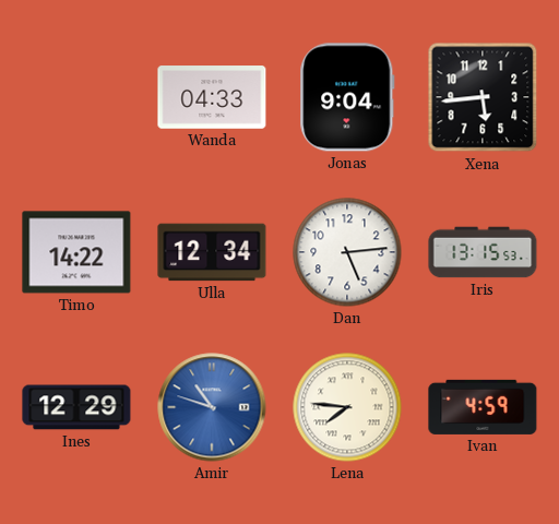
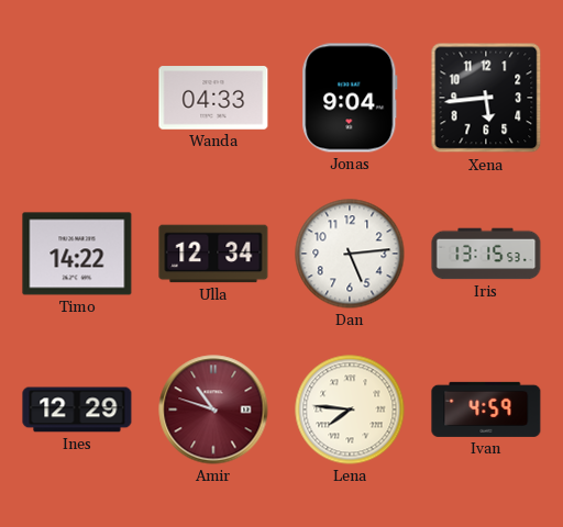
Amir dial: blue -> burgundy
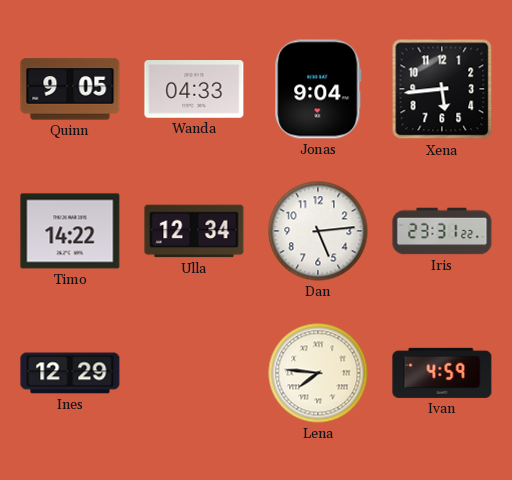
Quinn: none -> 9:05
Iris: 13:15 -> 23:31
Amir: 10:48 -> none
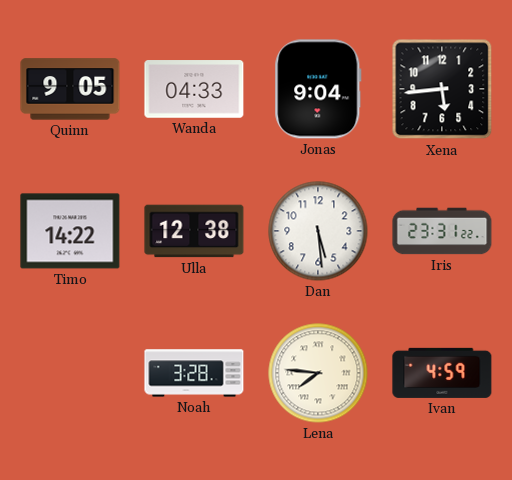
Ulla: 12:34 -> 12:38
Dan: 5:14 -> 5:29
Ines: 12:29 -> none
Noah: none -> 3:28
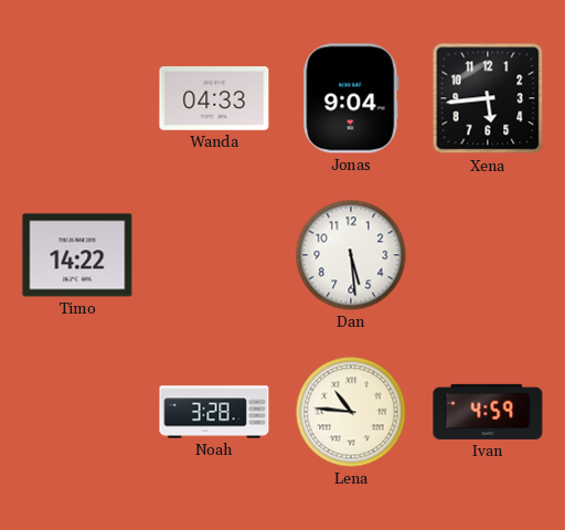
Quinn: 9:05 -> none
Ulla: 12:38 -> none
Iris: 23:31 -> none
Lena: 7:46 -> 10:46
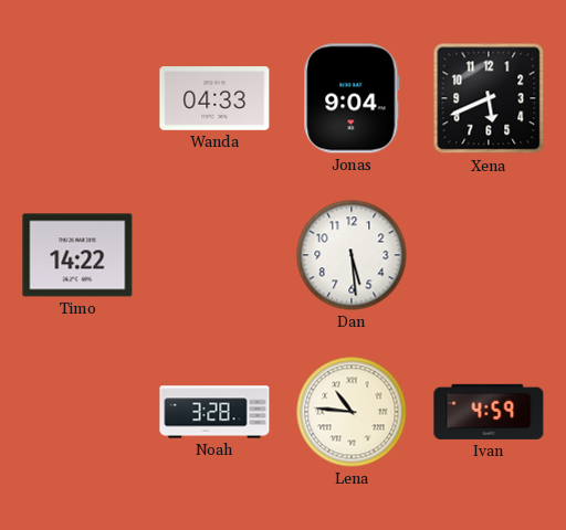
Xena: 5:44 -> 5:41
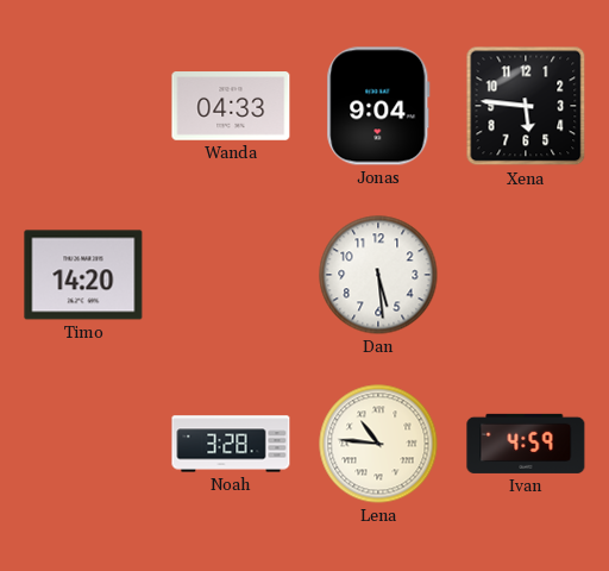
Xena: 5:41 -> 5:46
Timo: 14:22 -> 14:20
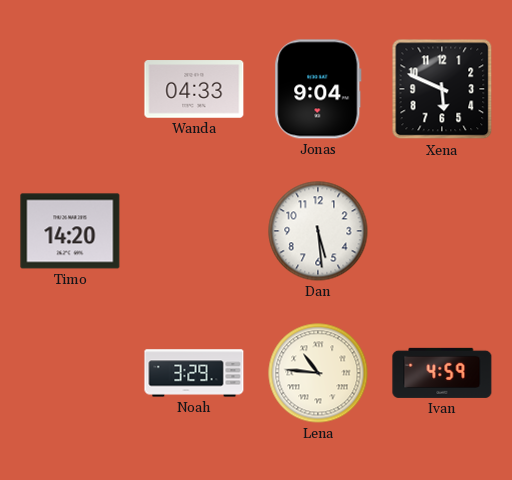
Xena: 5:46 -> 5:49
Noah: 3:28 -> 3:29
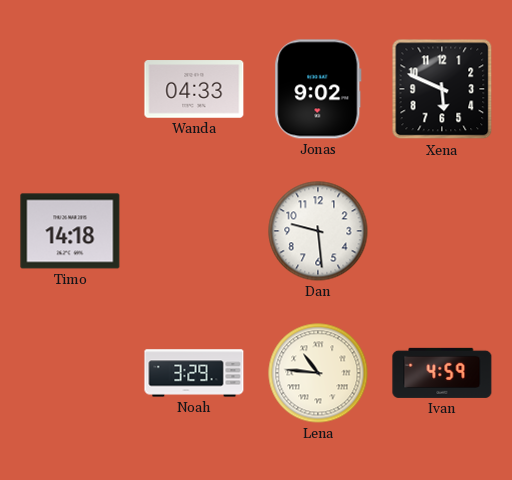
Jonas: 9:04 -> 9:02
Timo: 14:20 -> 14:18
Dan: 5:29 -> 9:29
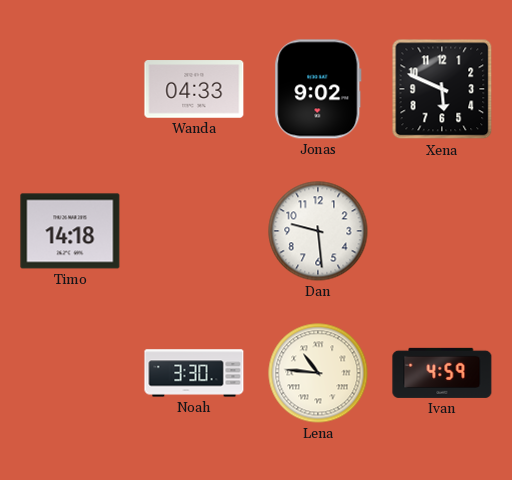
Noah: 3:29 -> 3:30
